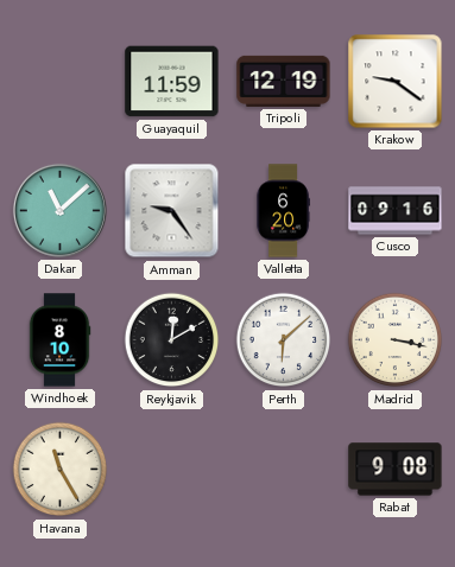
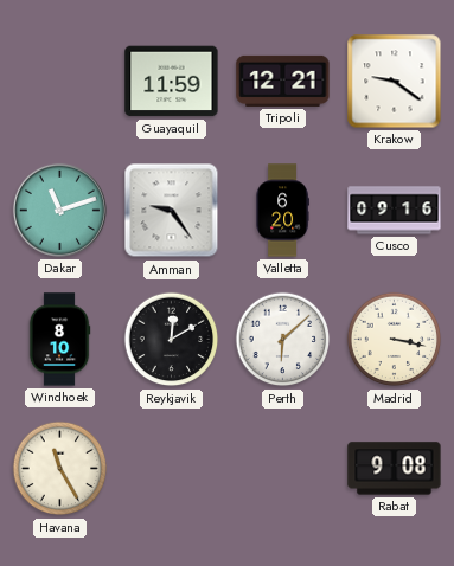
Tripoli: 12:19 -> 12:21
Dakar: 11:08 -> 11:12
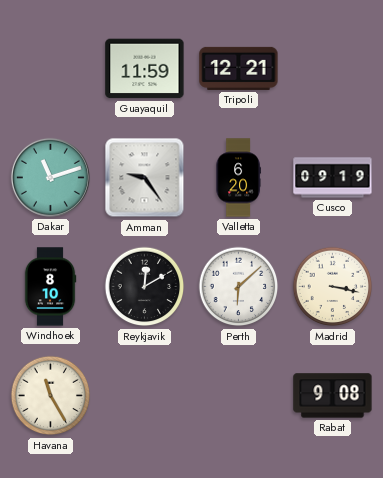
Krakow: 9:21 -> none
Cusco: 09:16 -> 09:19
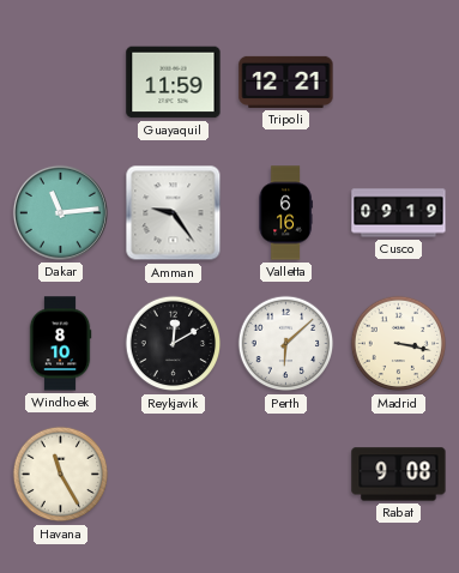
Dakar: 11:12 -> 11:14
Valletta: 6:20 -> 6:16
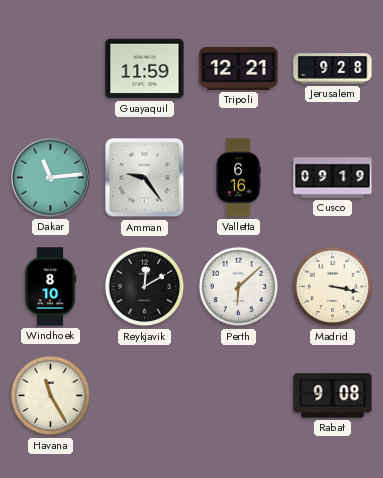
Jerusalem: none -> 9:28
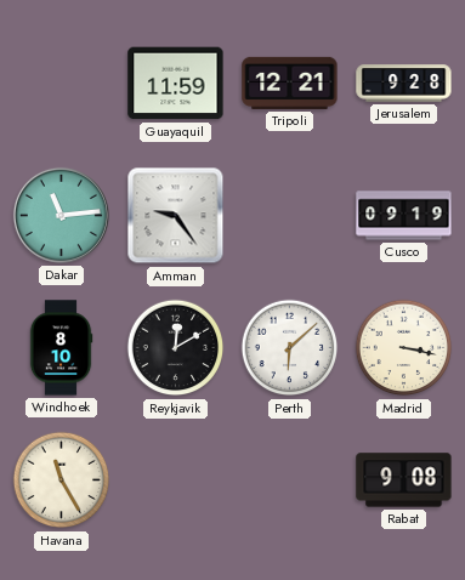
Valletta: 6:16 -> none
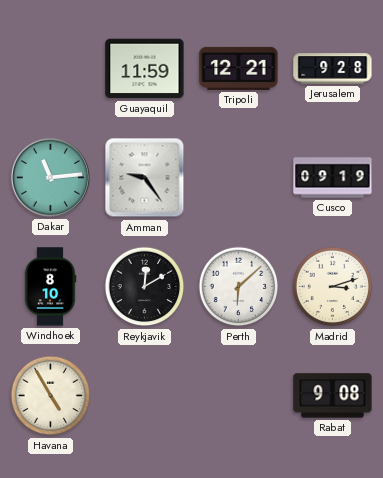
Madrid: 3:17 -> 3:12
Havana: 11:25 -> 4:55
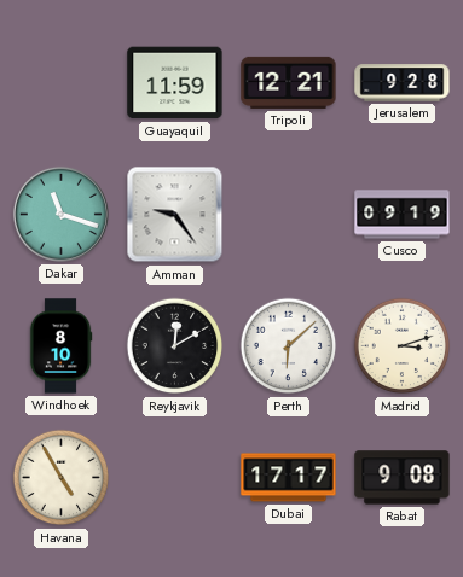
Dakar: 11:14 -> 11:18
Dubai: none -> 17:17
